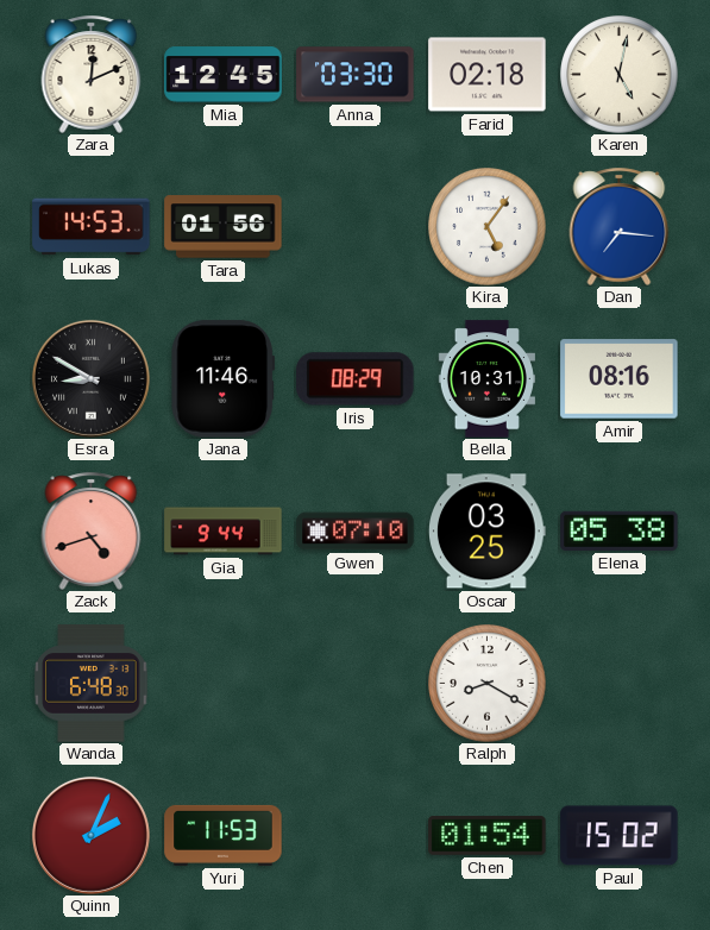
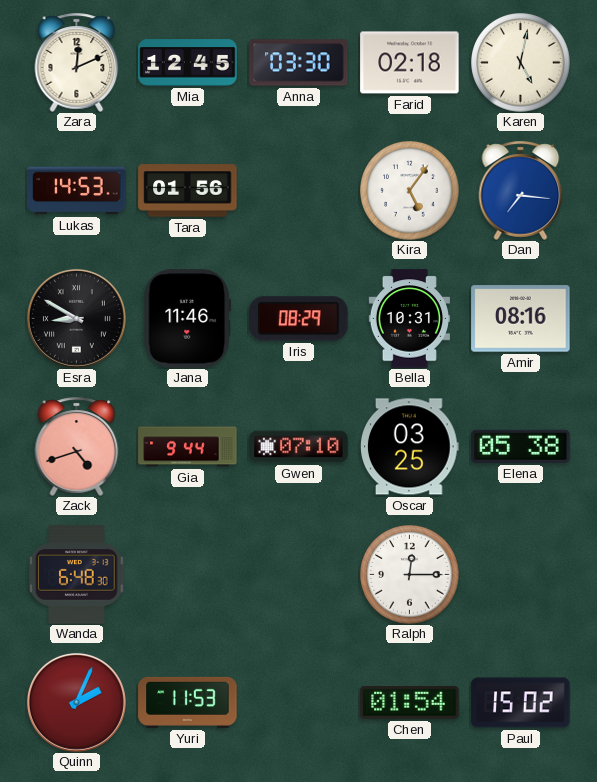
Ralph: 8:20 -> 12:15
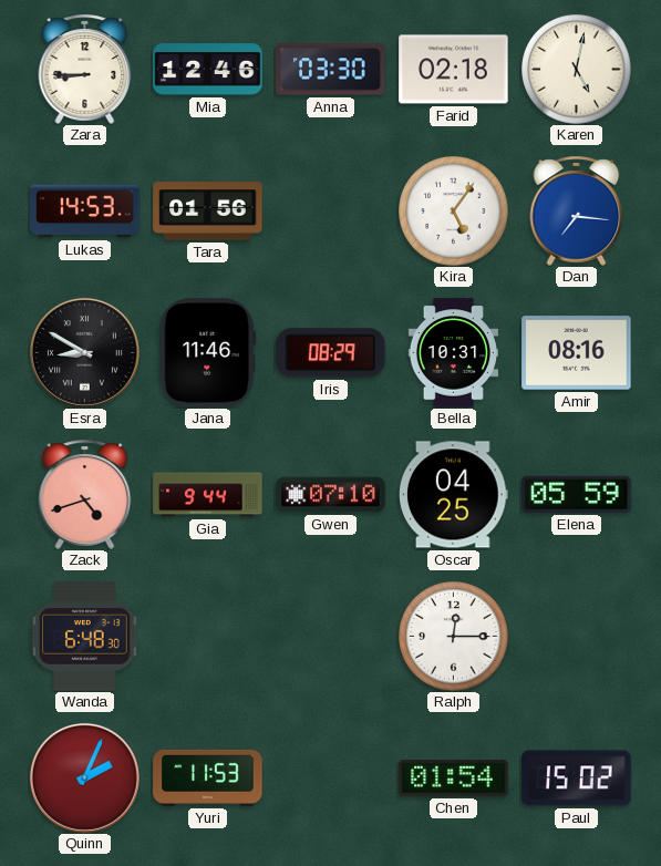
Zara: 12:11 -> 8:45
Mia: 12:45 -> 12:46
Oscar: 03:25 -> 04:25
Elena: 05:38 -> 05:59
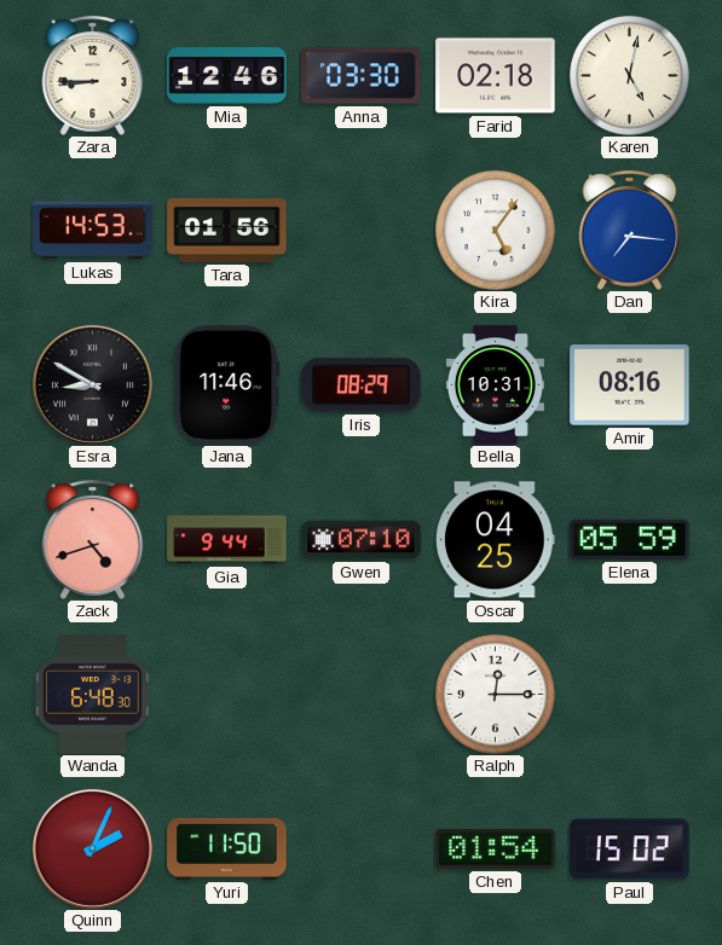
Yuri: 11:53 -> 11:50
